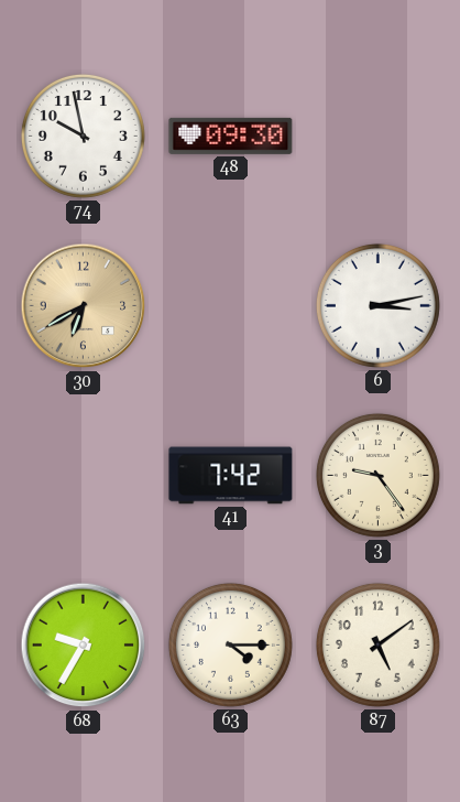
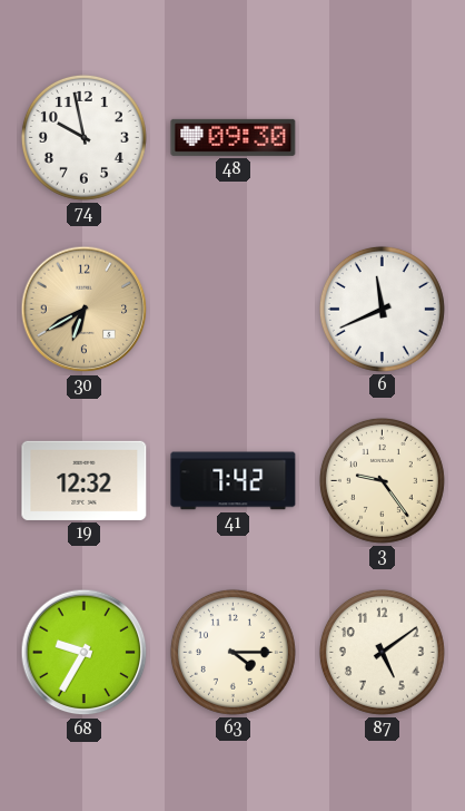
6: 3:13 -> 11:41
19: none -> 12:32
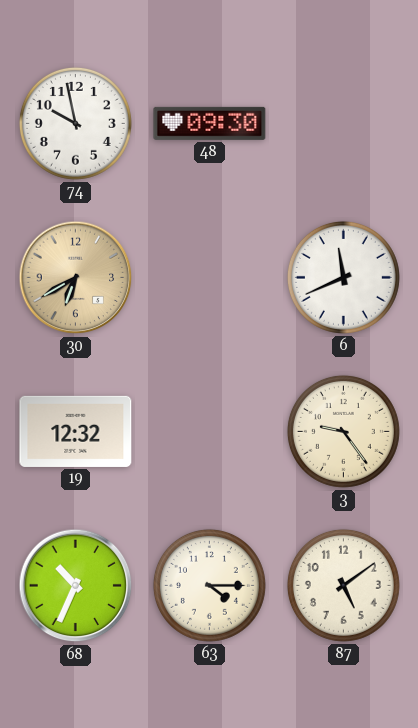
41: 7:42 -> none
68: 9:35 -> 10:34
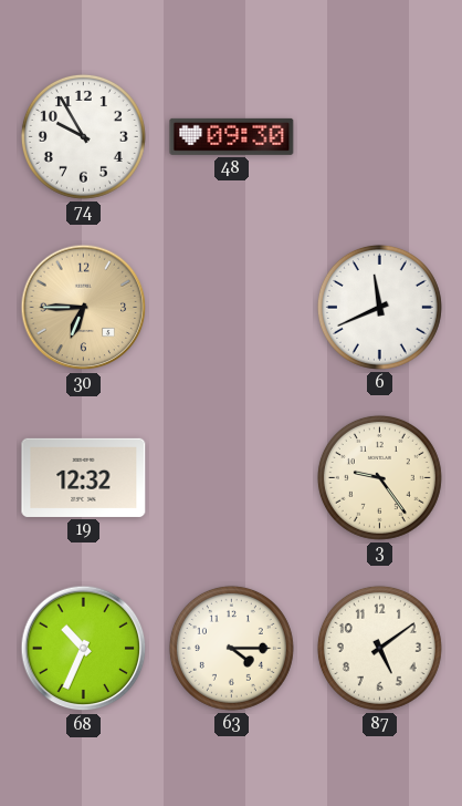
74: 9:58 -> 9:55
30: 6:40 -> 6:45
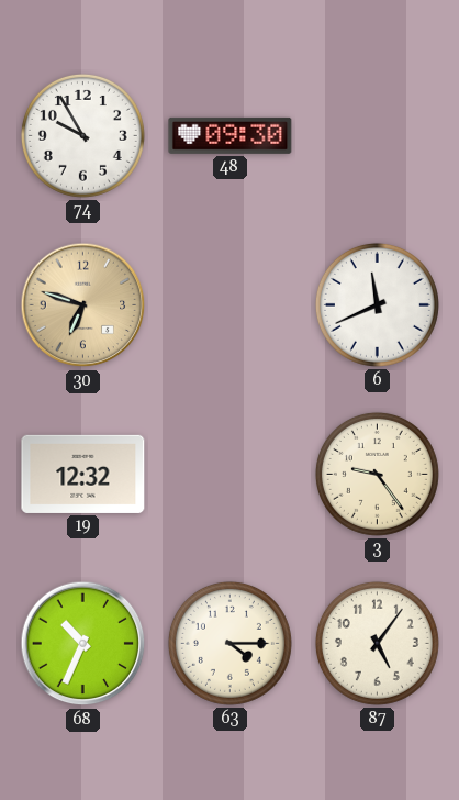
30: 6:45 -> 6:48
87: 5:09 -> 5:06
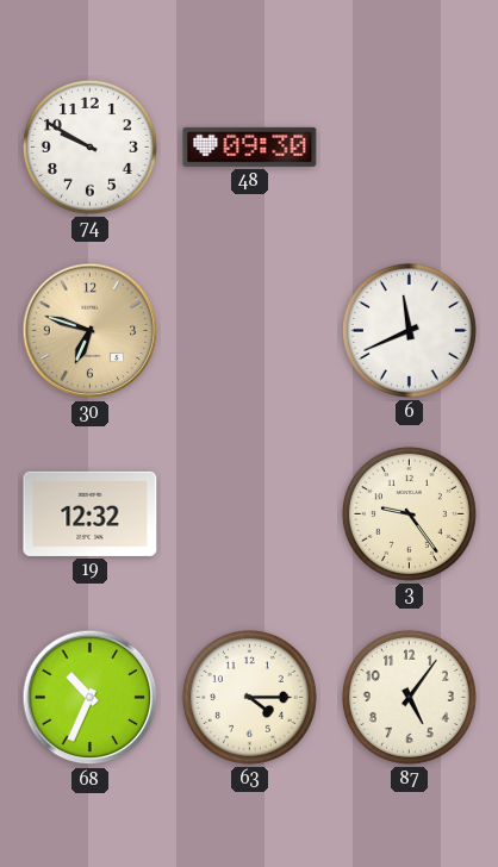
74: 9:55 -> 9:50
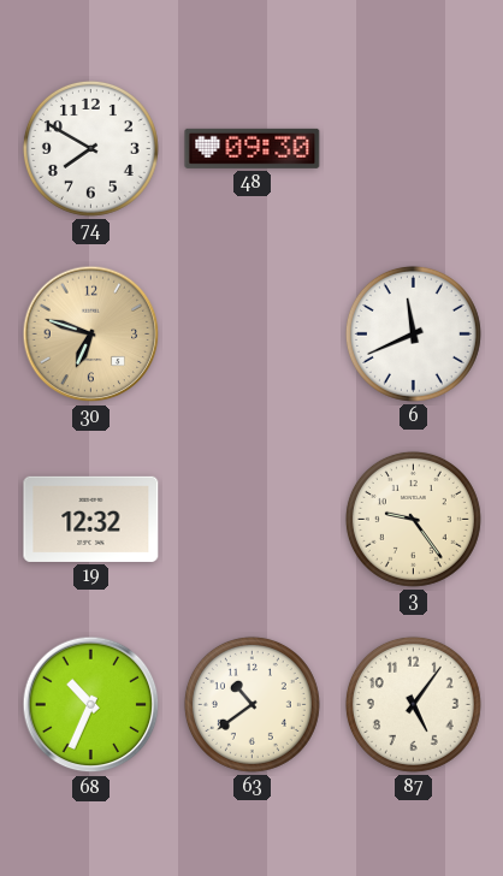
74: 9:50 -> 7:50
63: 4:15 -> 10:39
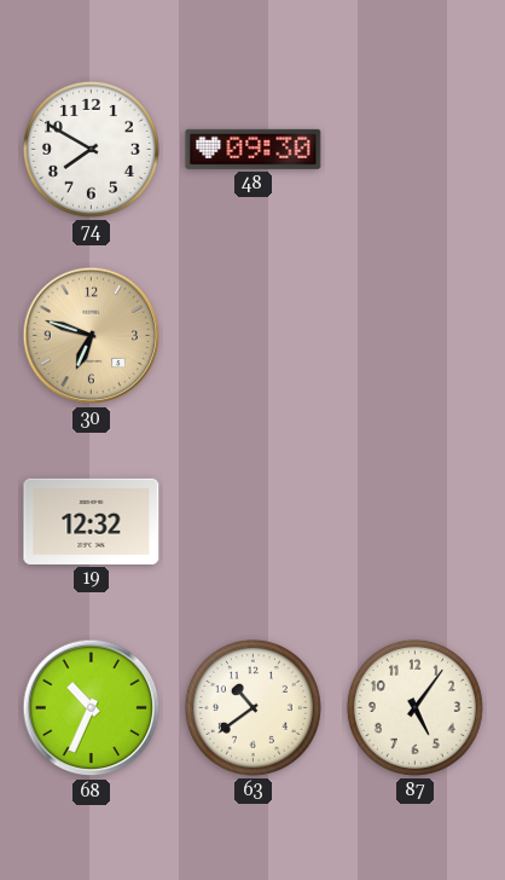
6: 11:41 -> none
3: 9:24 -> none
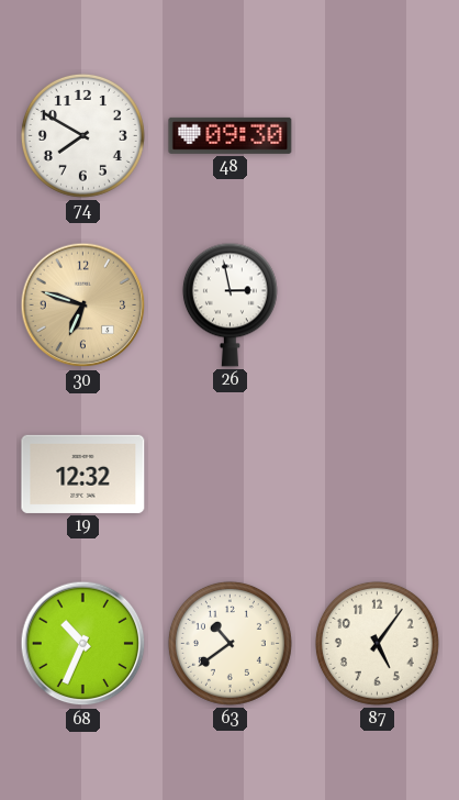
26: none -> 2:58
